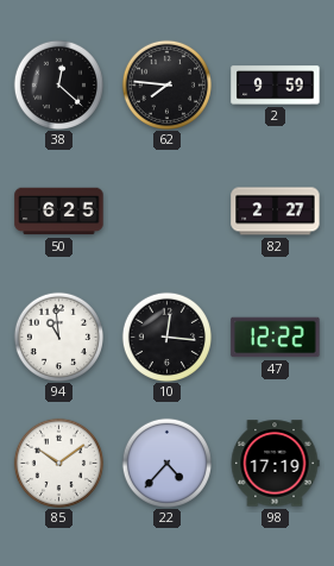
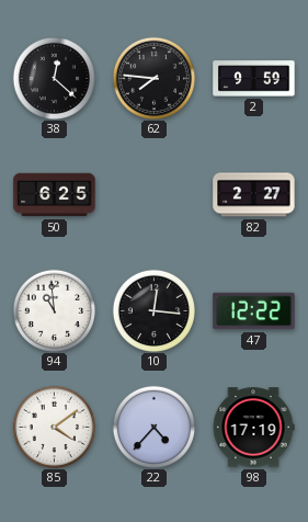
85: 10:09 -> 4:09
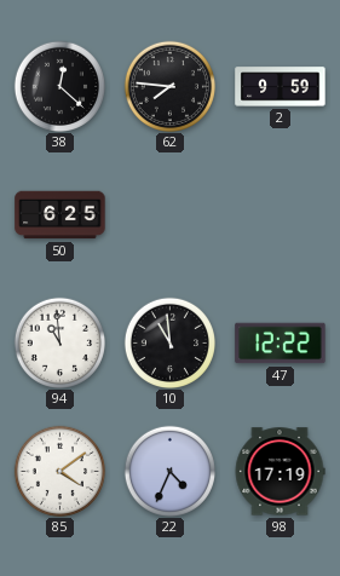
82: 2:27 -> none
10: 12:16 -> 10:59
22: 4:37 -> 4:34
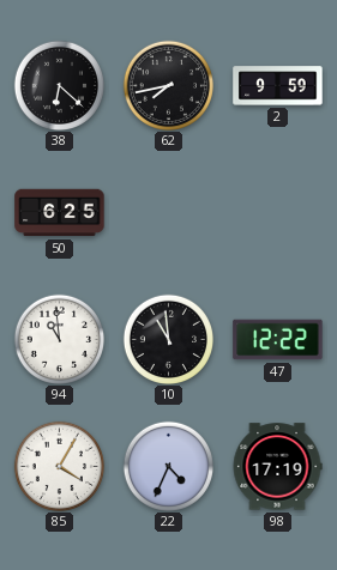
38: 12:22 -> 6:22
62: 7:46 -> 7:43
85: 4:09 -> 4:05
